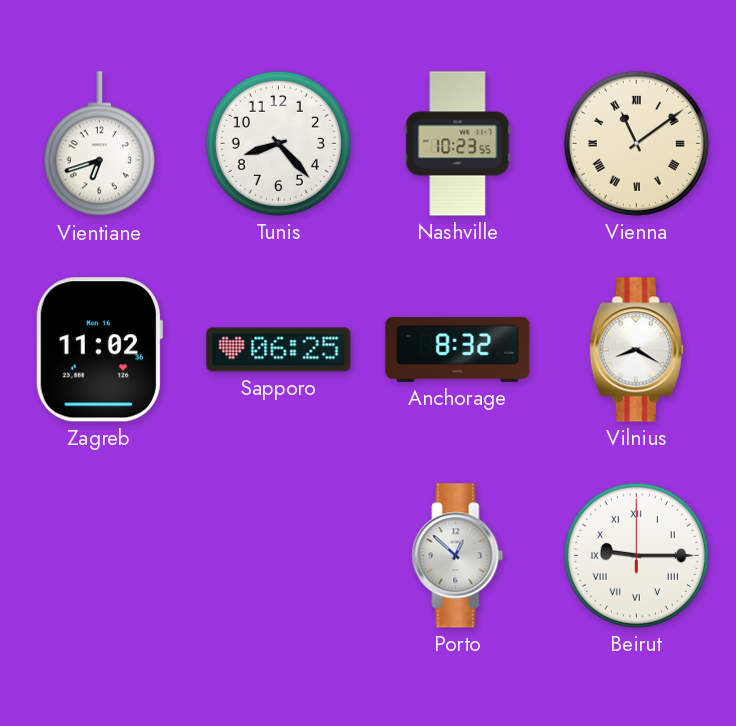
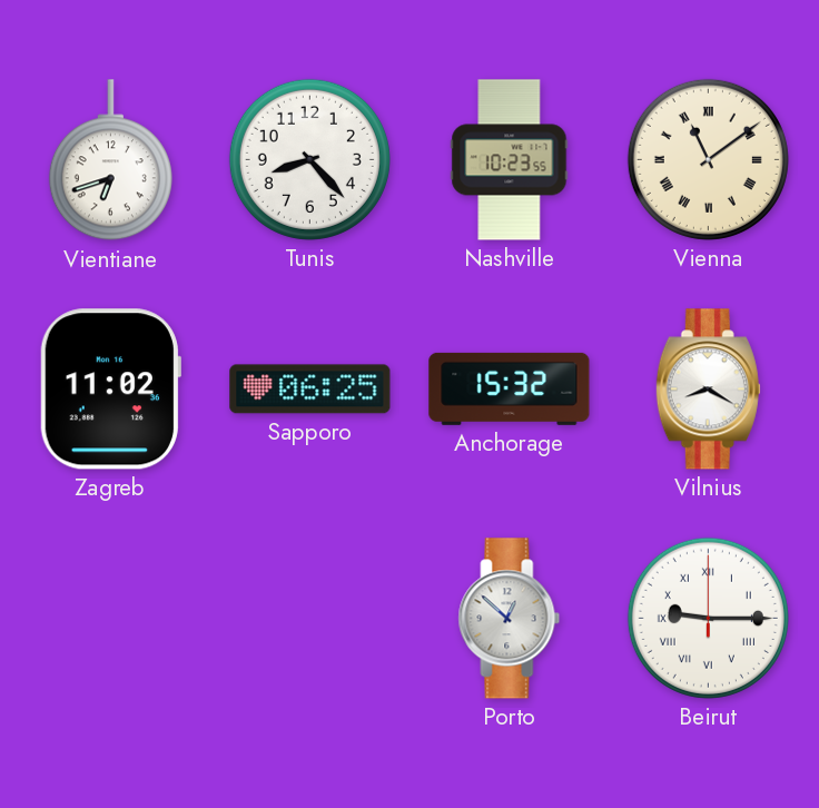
Anchorage: 8:32 -> 15:32
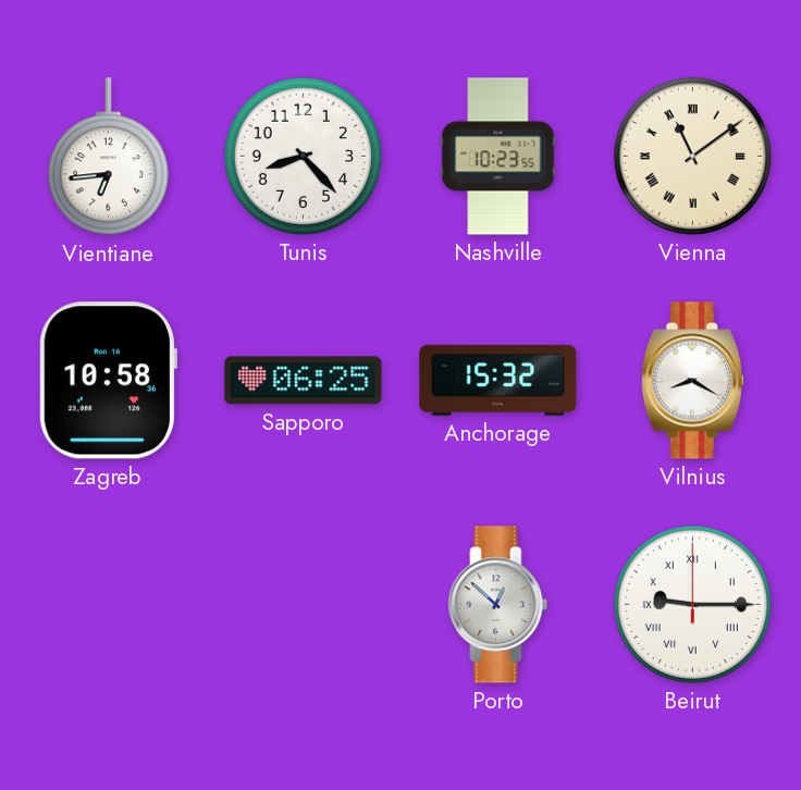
Vientiane: 6:42 -> 6:44
Zagreb: 11:02 -> 10:58
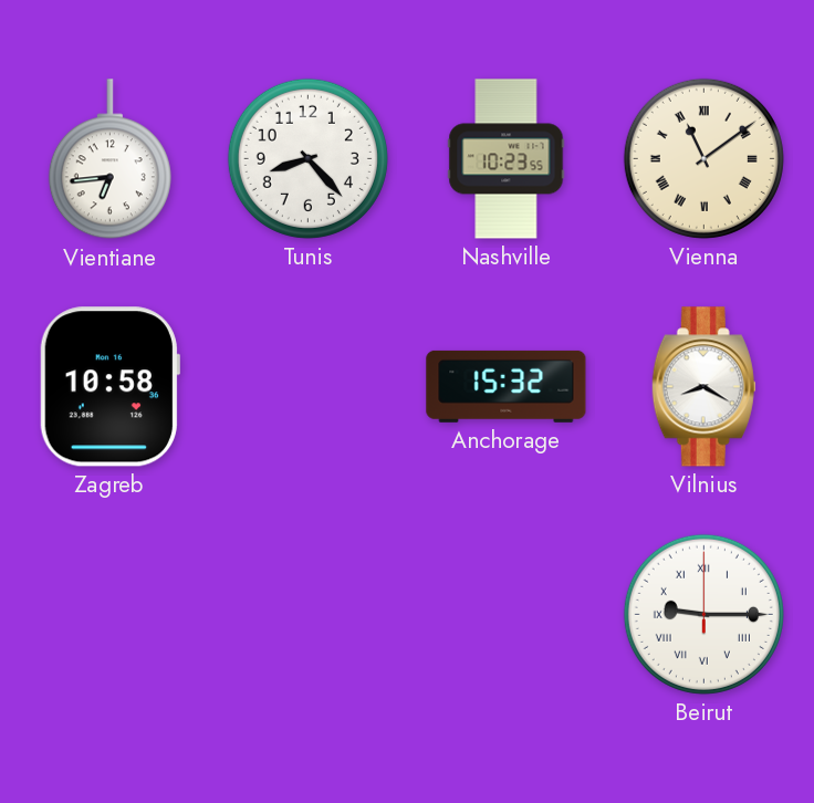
Sapporo: 06:25 -> none
Porto: 12:52 -> none
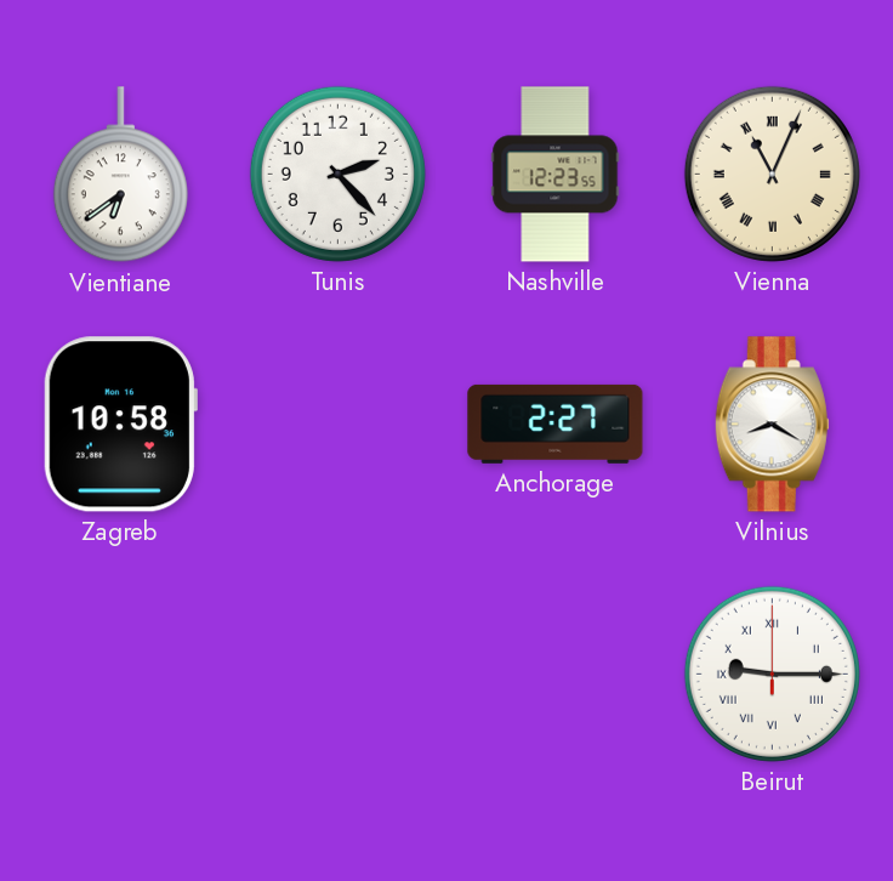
Vientiane: 6:44 -> 6:39
Tunis: 8:23 -> 2:23
Nashville: 10:23 -> 12:23
Vienna: 11:09 -> 11:04
Anchorage: 15:32 -> 2:27
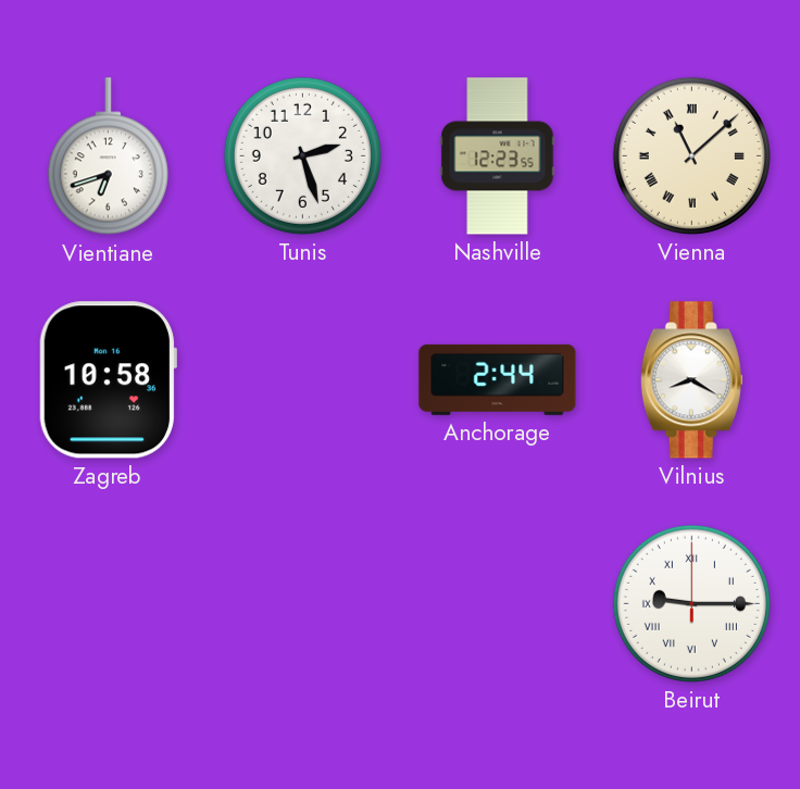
Vientiane: 6:39 -> 6:42
Tunis: 2:23 -> 2:27
Vienna: 11:04 -> 11:08
Anchorage: 2:27 -> 2:44
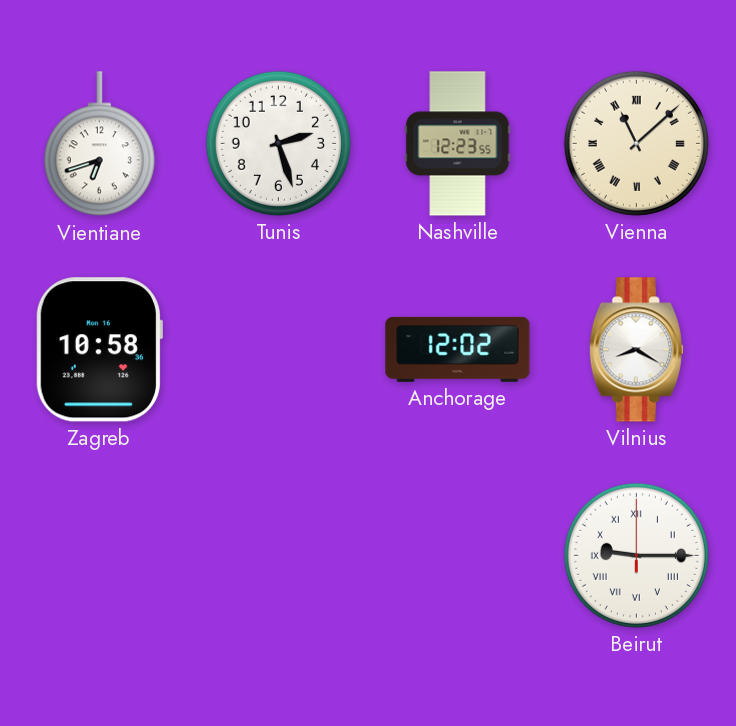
Anchorage: 2:44 -> 12:02
